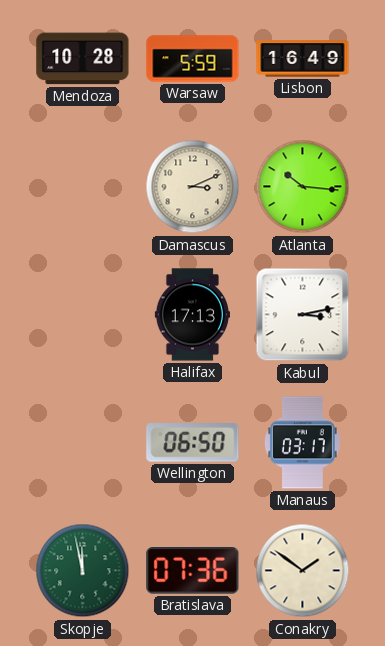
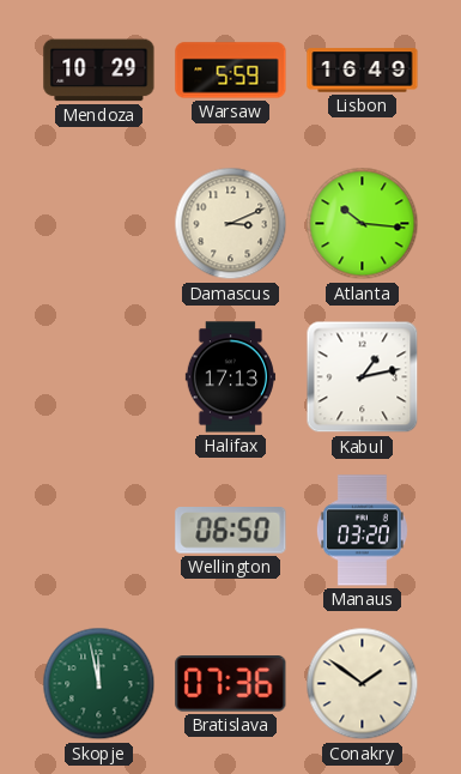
Mendoza: 10:28 -> 10:29
Kabul: 3:13 -> 1:13
Manaus: 03:17 -> 03:20
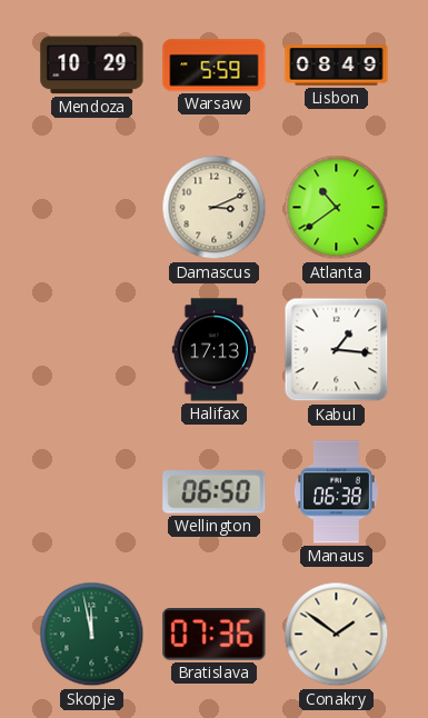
Lisbon: 16:49 -> 08:49
Atlanta: 10:16 -> 10:39
Kabul: 1:13 -> 1:16
Manaus: 03:20 -> 06:38
